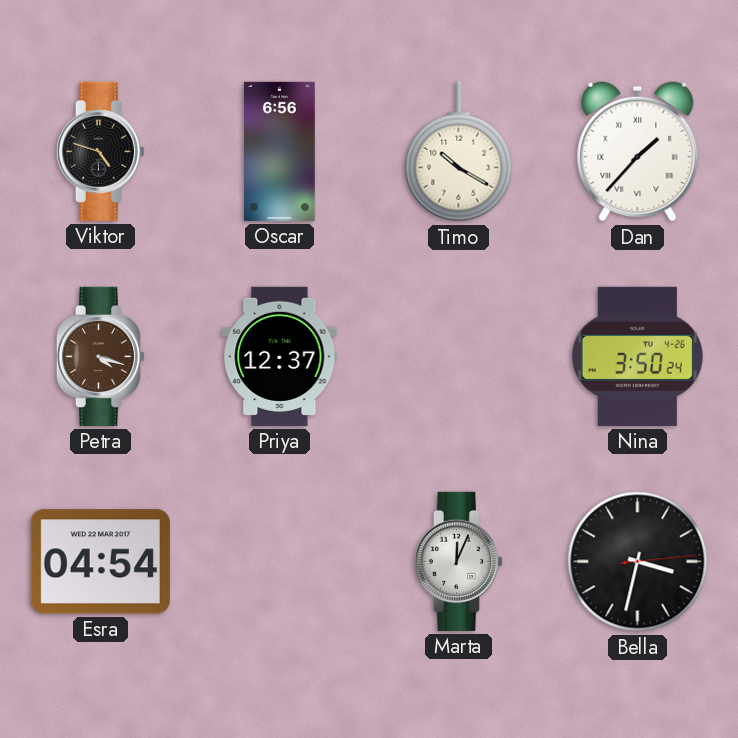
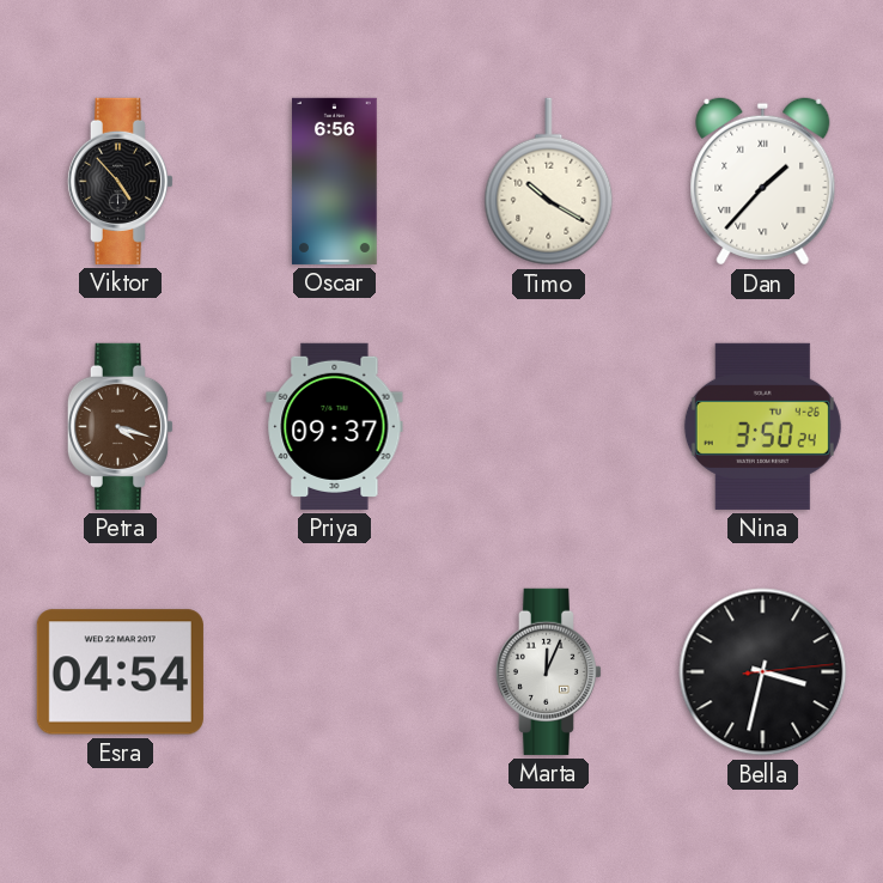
Viktor: 4:48 -> 4:53
Priya: 12:37 -> 09:37
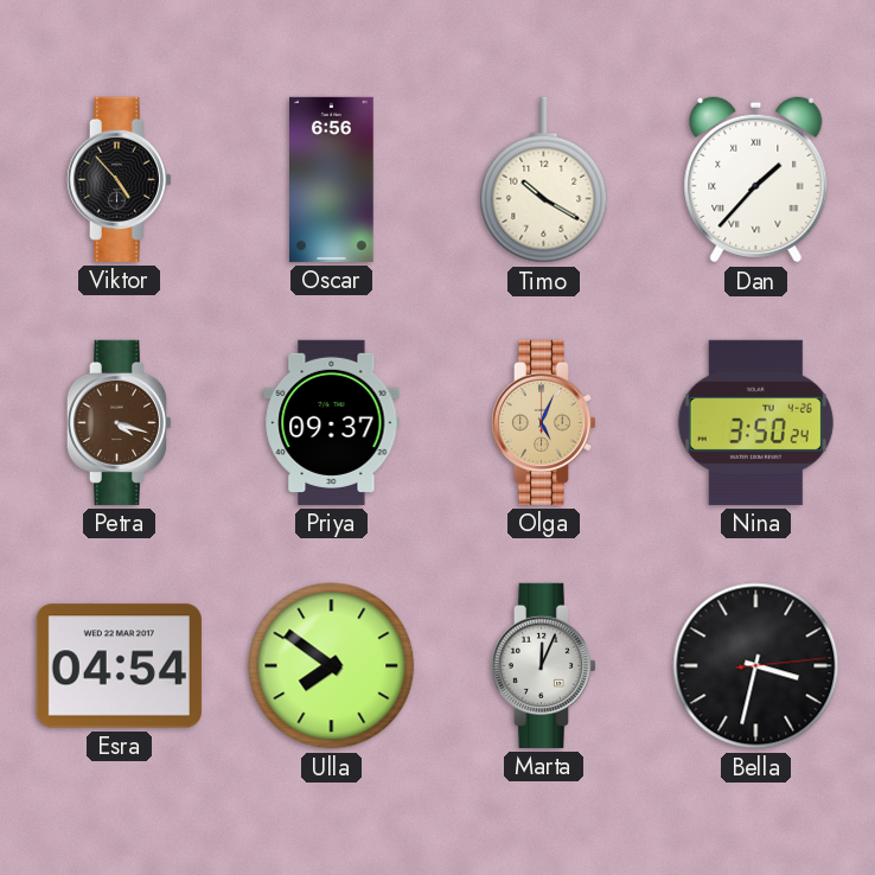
Olga: none -> 5:04
Ulla: none -> 7:51
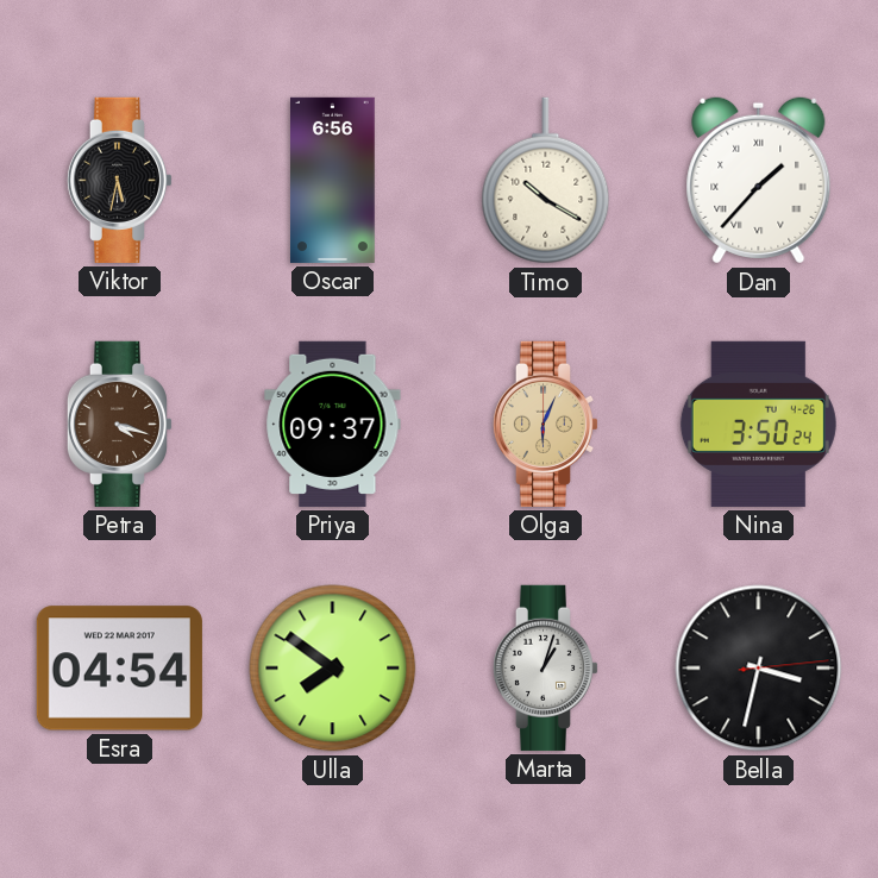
Viktor: 4:53 -> 5:32
Olga: 5:04 -> 6:04
Marta: 12:04 -> 1:03
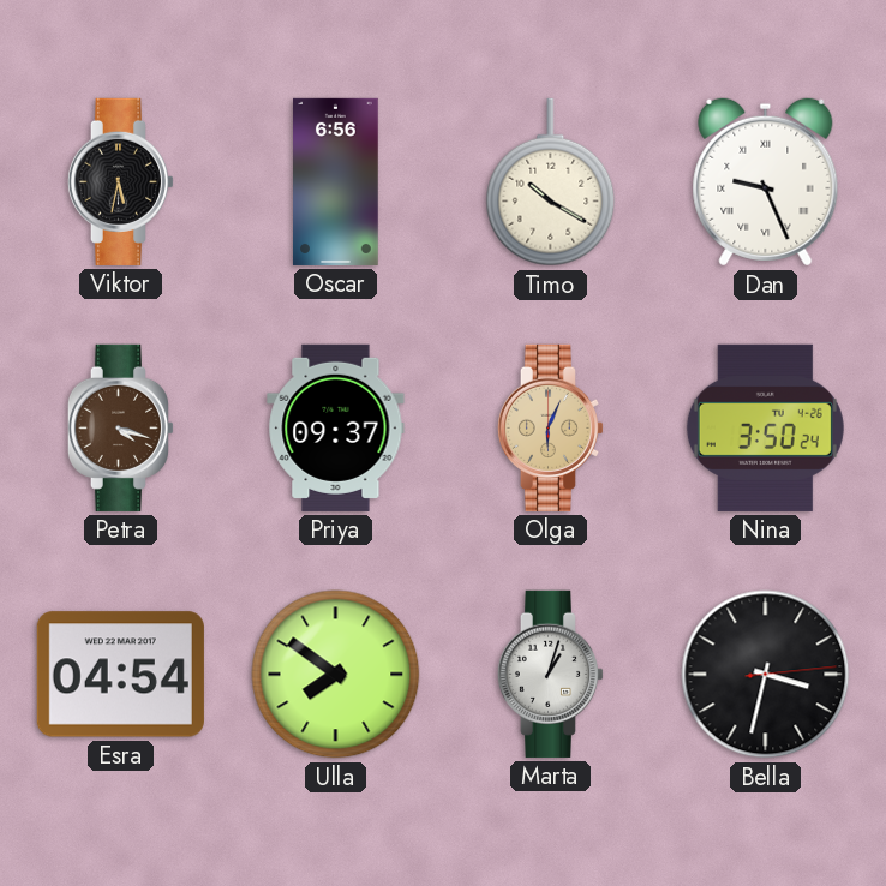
Dan: 1:37 -> 9:26
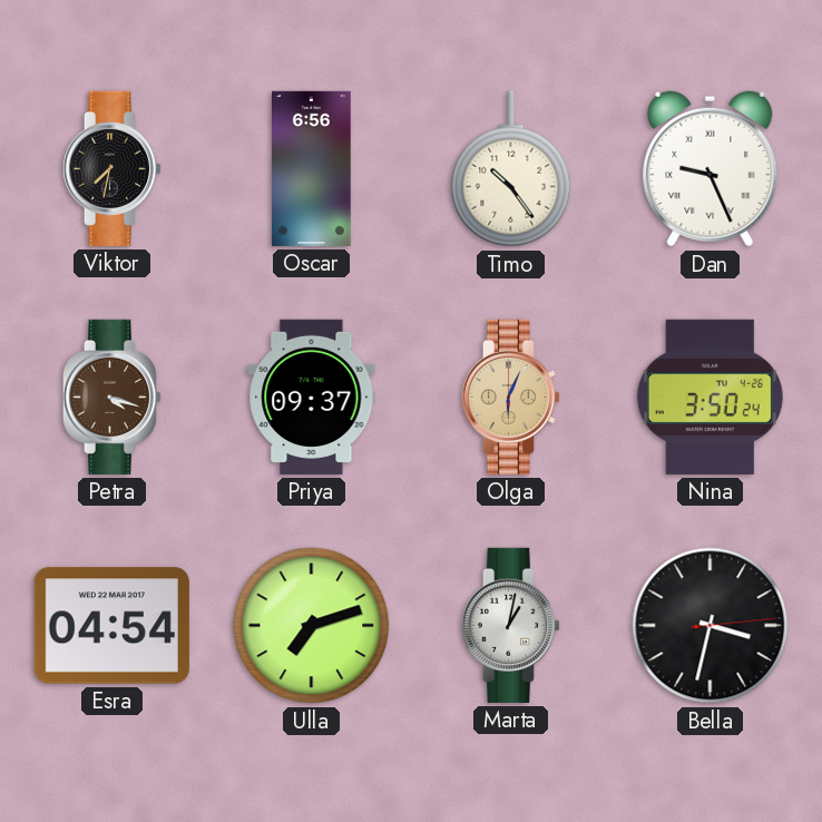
Viktor: 5:32 -> 7:32
Timo: 10:20 -> 10:24
Ulla: 7:51 -> 7:12
Marta: 1:03 -> 1:02
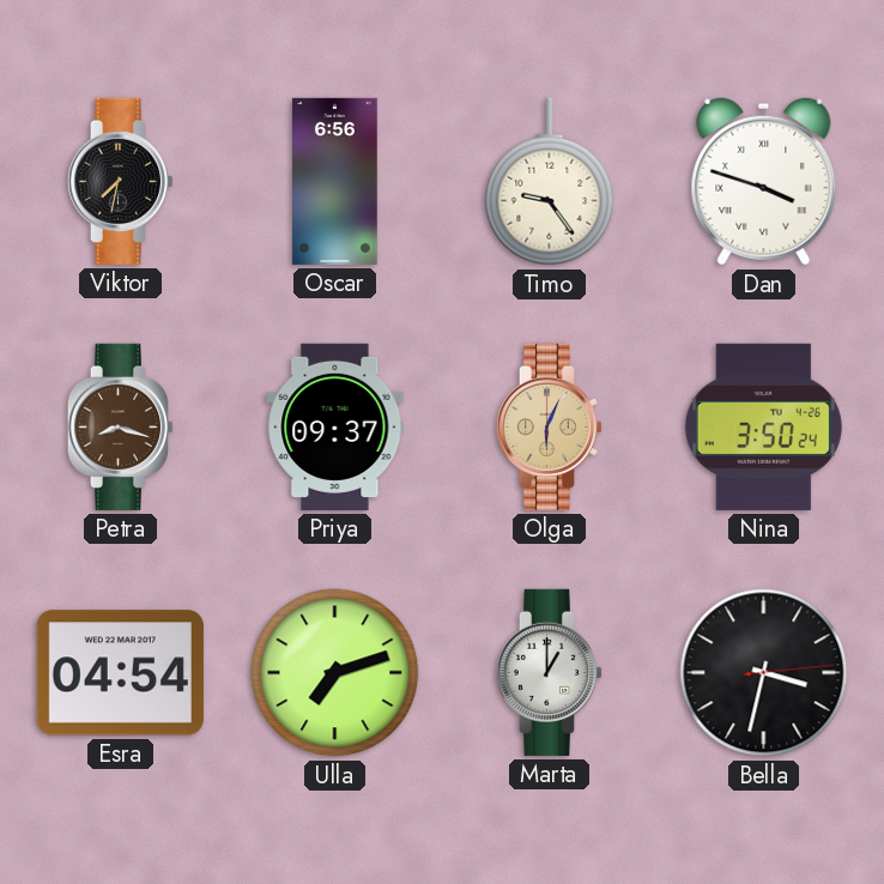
Timo: 10:24 -> 9:24
Dan: 9:26 -> 3:48
Petra: 4:18 -> 8:18
Marta: 1:02 -> 1:00
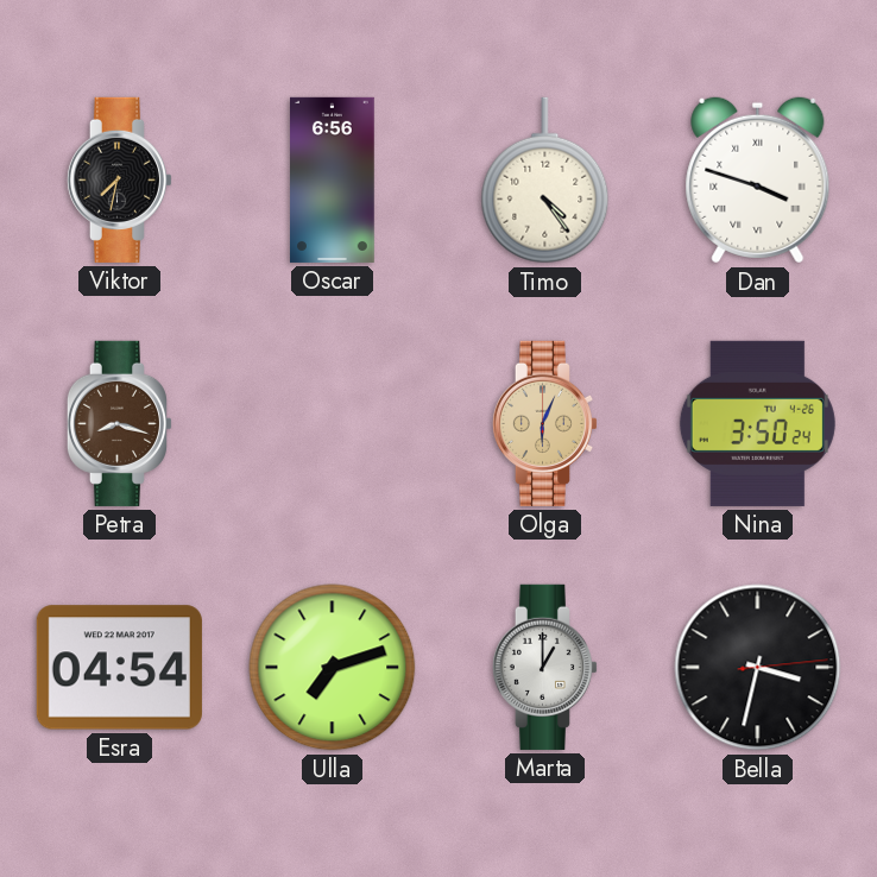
Timo: 9:24 -> 4:24
Priya: 09:37 -> none
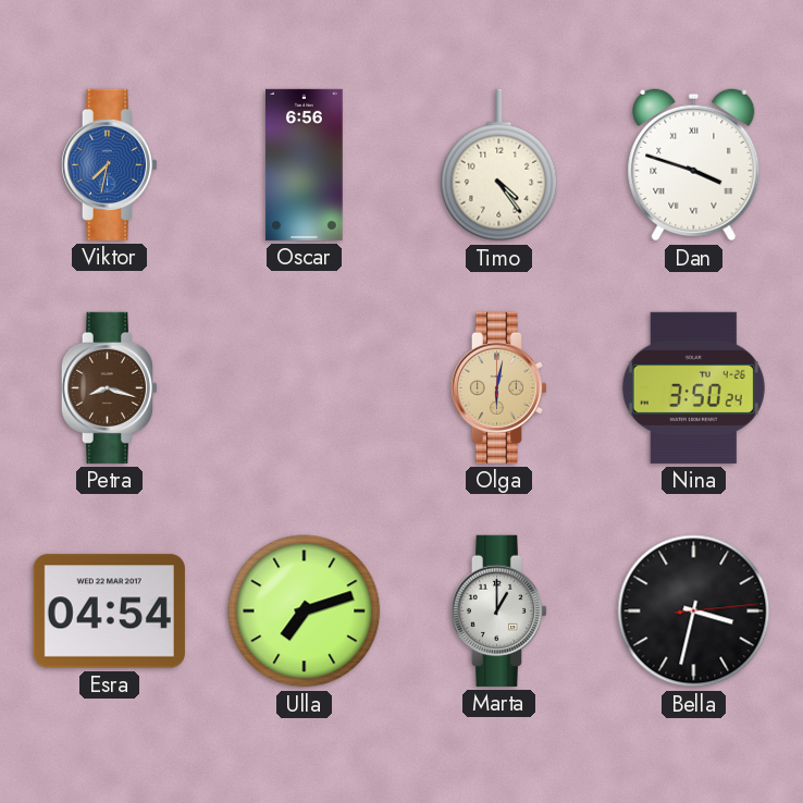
Viktor dial: black -> blue
Olga: 6:04 -> 6:02
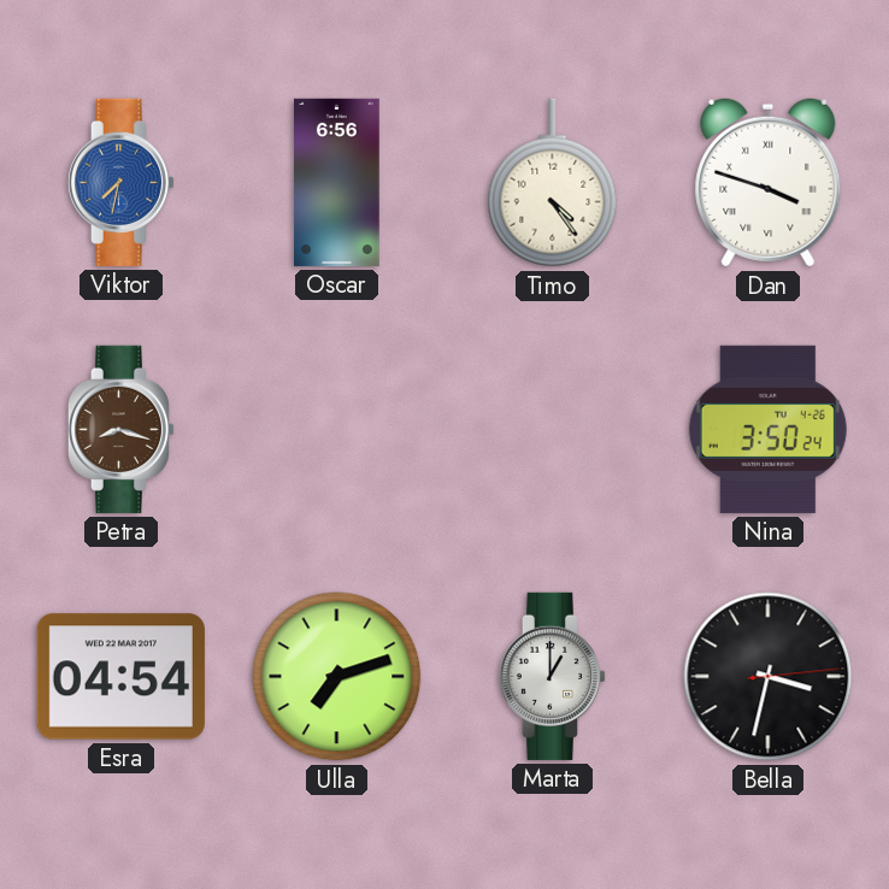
Olga: 6:02 -> none
